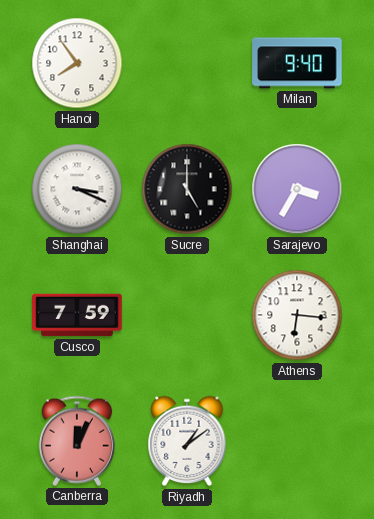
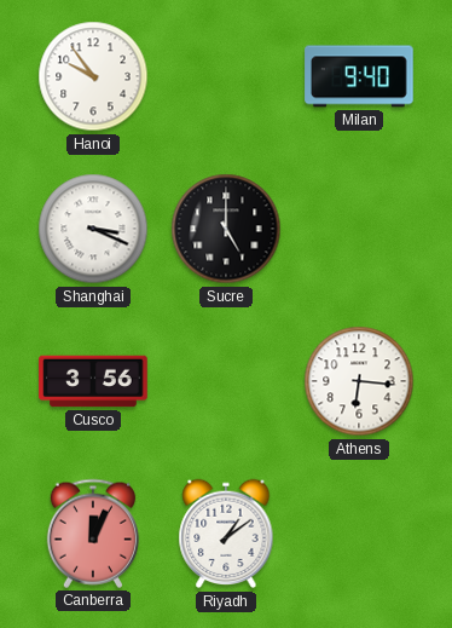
Hanoi: 7:54 -> 9:54
Sarajevo: 3:35 -> none
Cusco: 7:59 -> 3:56
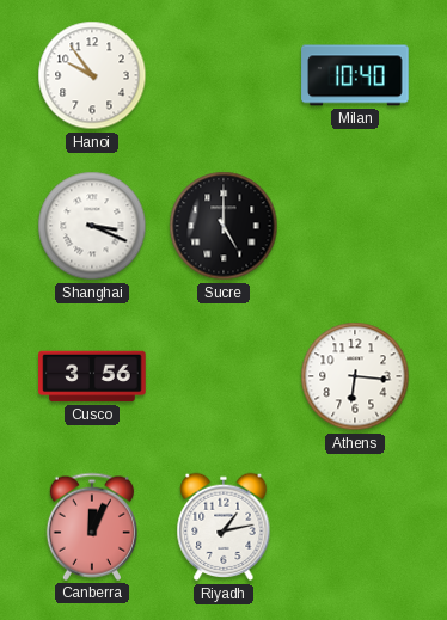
Milan: 9:40 -> 10:40
Riyadh: 1:09 -> 1:13
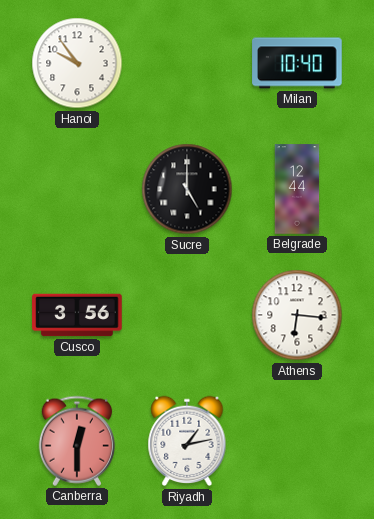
Shanghai: 3:19 -> none
Belgrade: none -> 12:44
Canberra: 12:04 -> 12:30
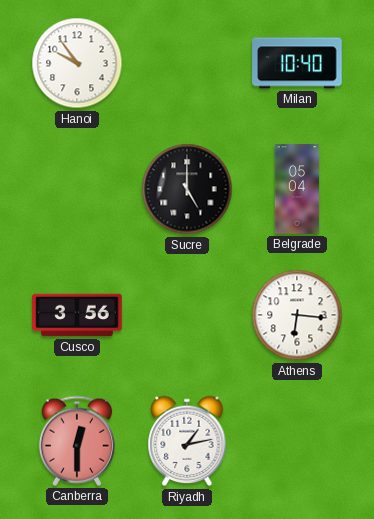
Belgrade: 12:44 -> 05:04
